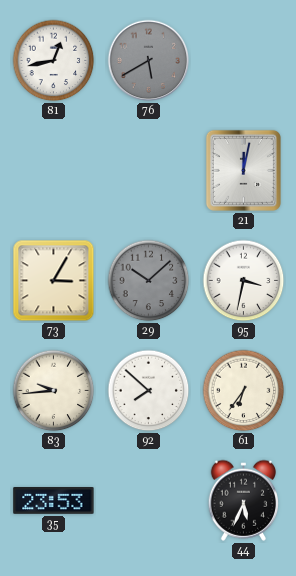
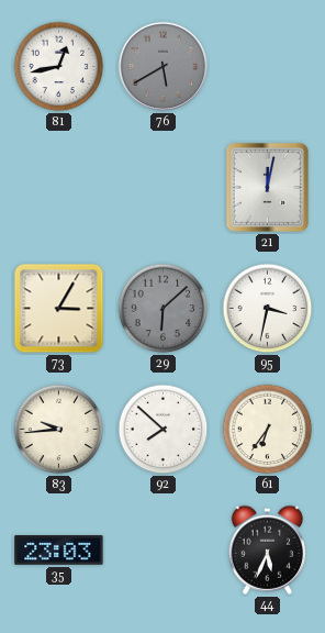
29: 10:08 -> 6:08
35: 23:53 -> 23:03
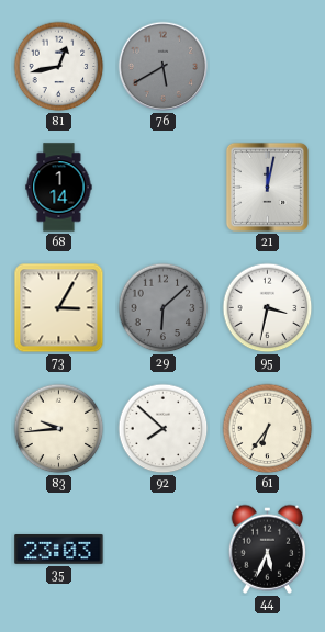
68: none -> 1:14
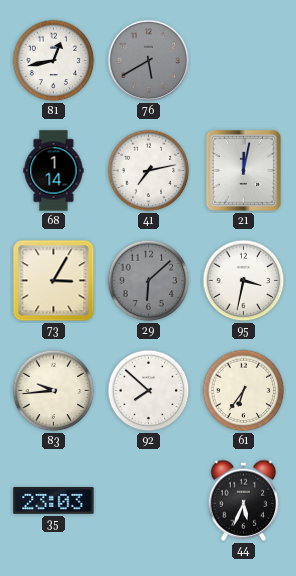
41: none -> 7:13
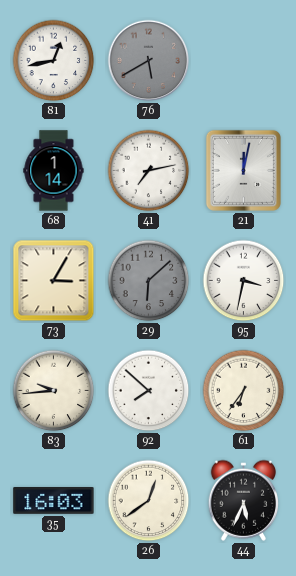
35: 23:03 -> 16:03
26: none -> 12:39
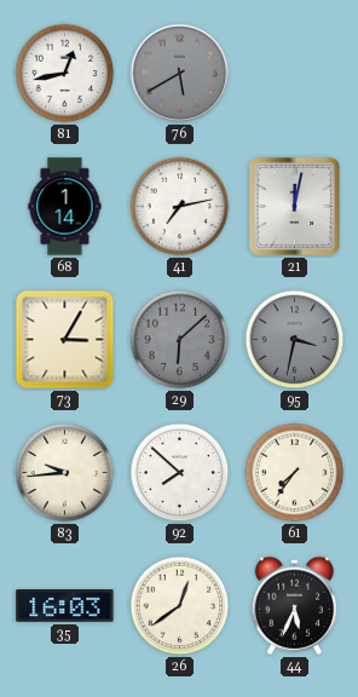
95 dial: white -> grey
61: 6:36 -> 7:36
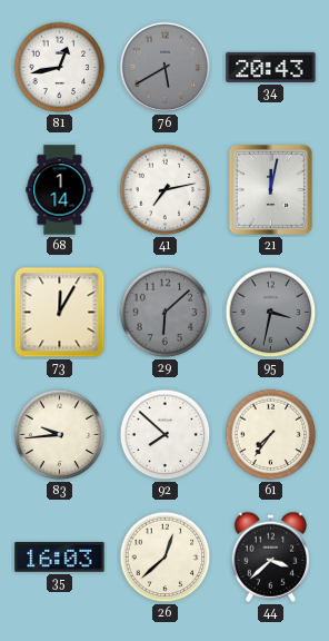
34: none -> 20:43
73: 3:05 -> 12:05
26: 12:39 -> 12:38
44: 5:34 -> 3:38
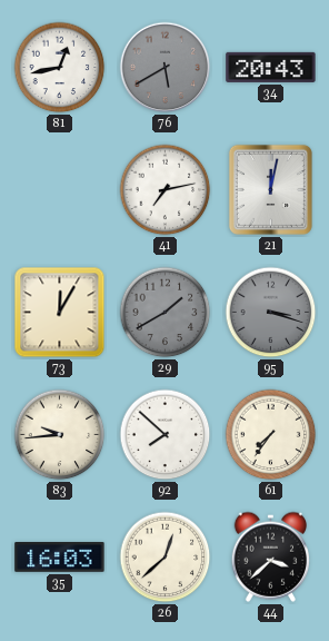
68: 1:14 -> none
29: 6:08 -> 1:40
95: 3:32 -> 3:18
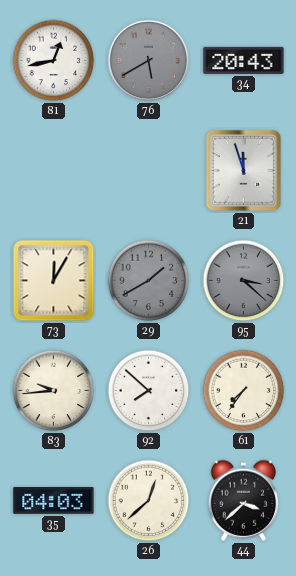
41: 7:13 -> none
21: 12:02 -> 11:57
95: 3:18 -> 3:22
35: 16:03 -> 04:03
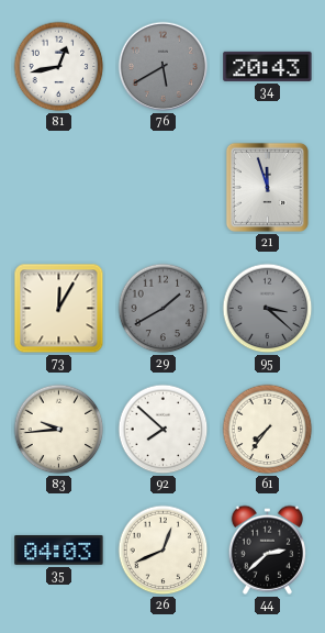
26: 12:38 -> 12:41
44: 3:38 -> 2:38
